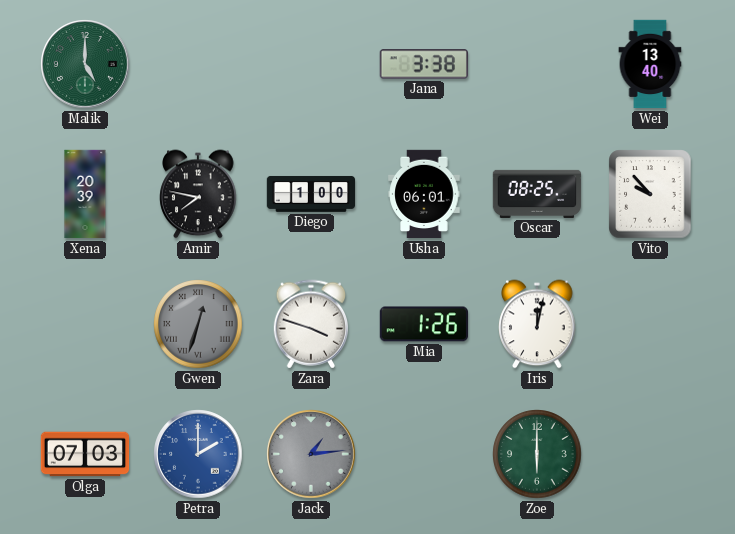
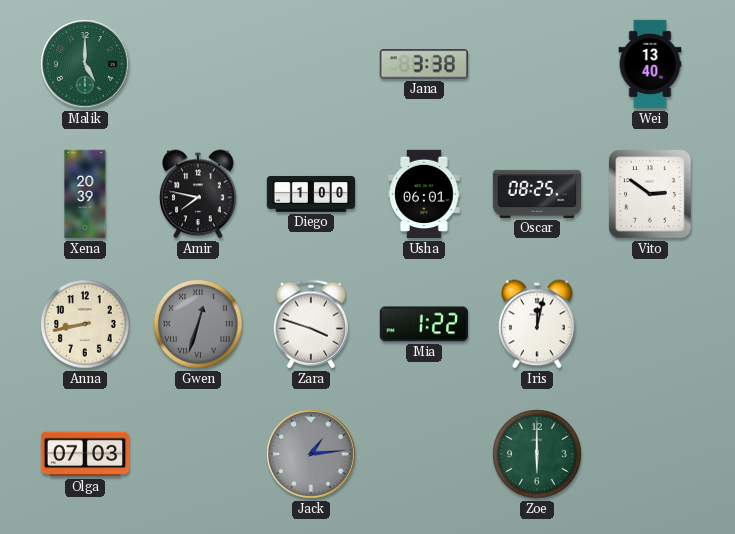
Vito: 9:53 -> 2:51
Anna: none -> 8:43
Mia: 1:26 -> 1:22
Petra: 2:00 -> none
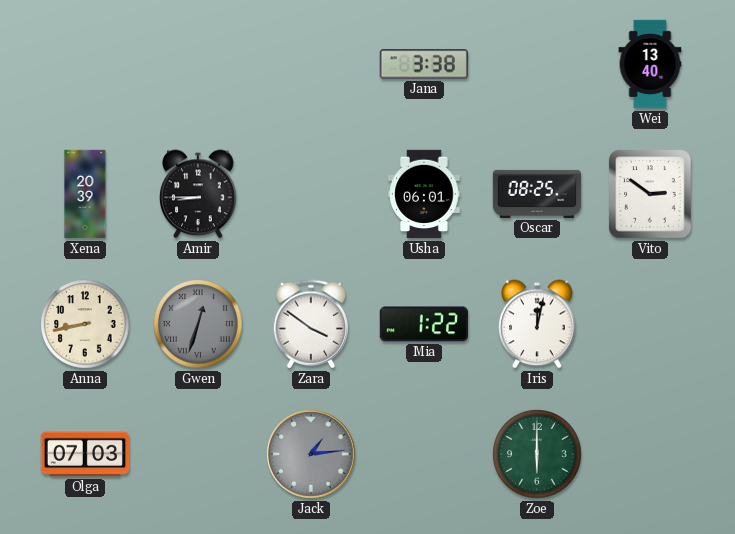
Malik: 5:00 -> none
Amir: 7:47 -> 8:45
Diego: 1:00 -> none
Zara: 3:48 -> 3:51
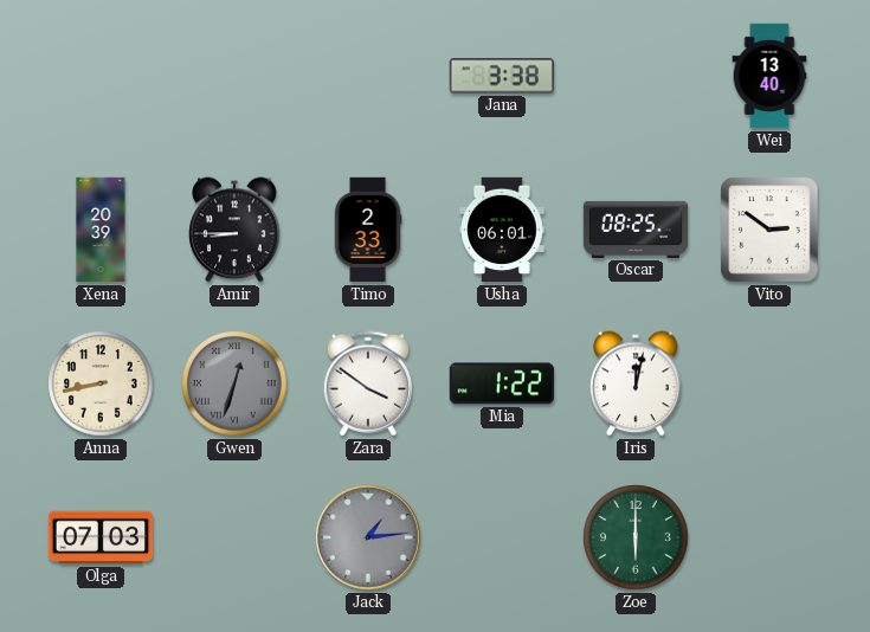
Timo: none -> 2:33
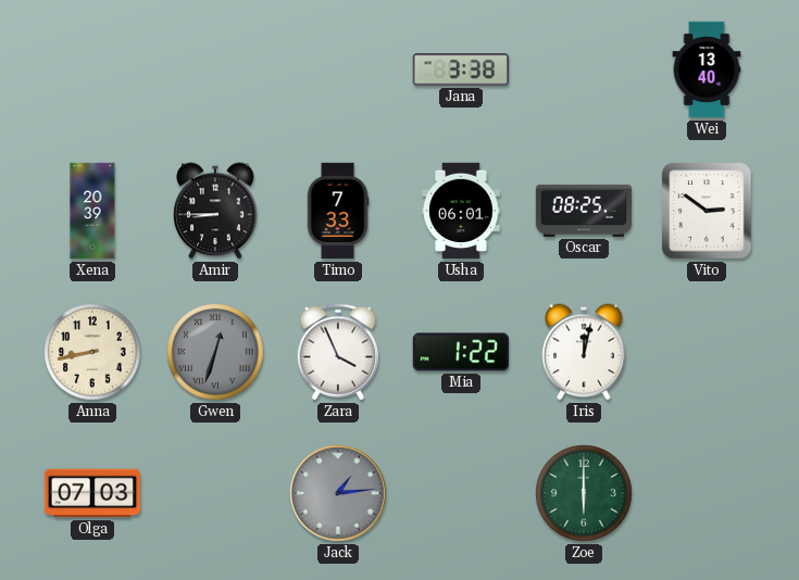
Timo: 2:33 -> 7:33
Zara: 3:51 -> 3:56
